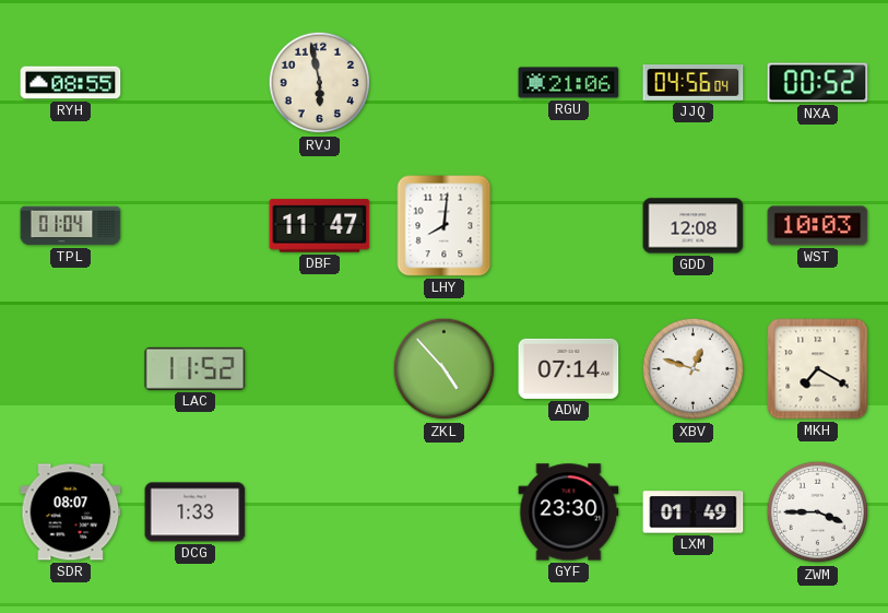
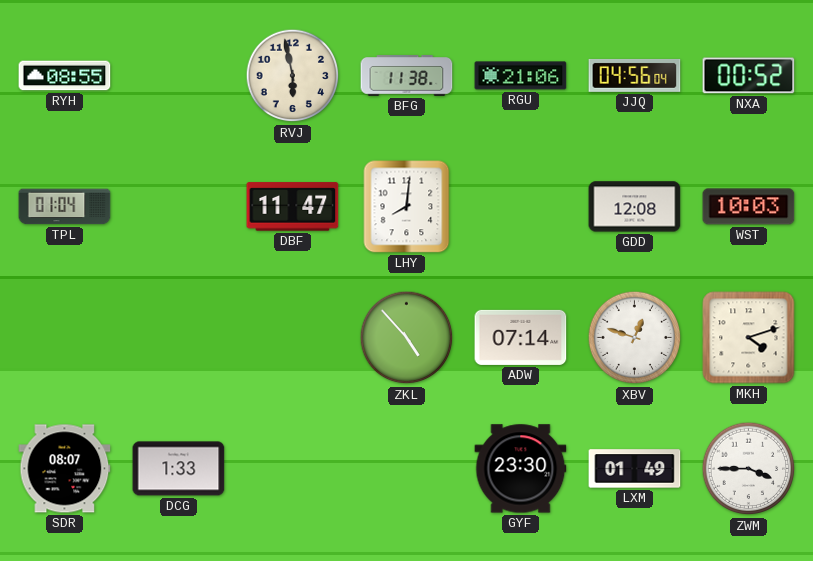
BFG: none -> 11:38
LAC: 11:52 -> none
MKH: 7:20 -> 4:12
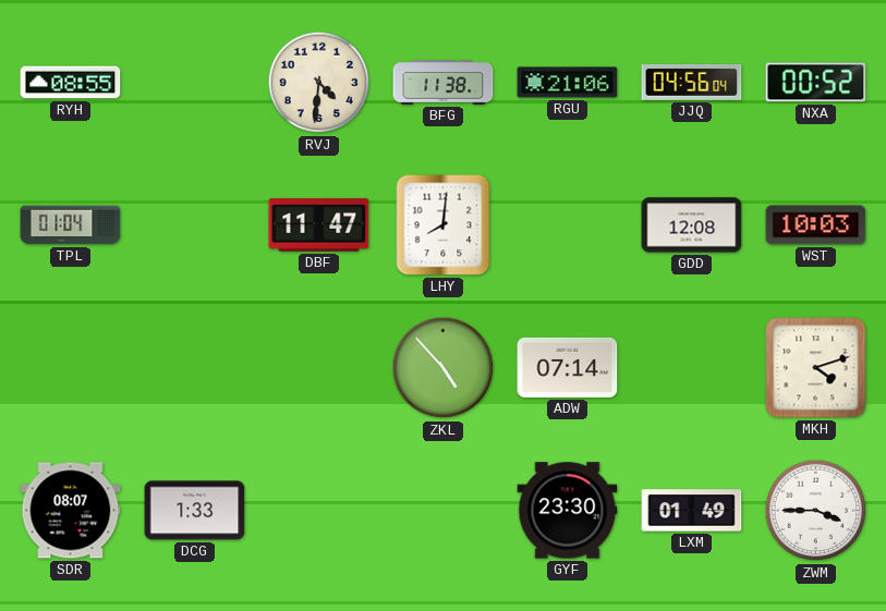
RVJ: 5:58 -> 4:31
XBV: 12:48 -> none
